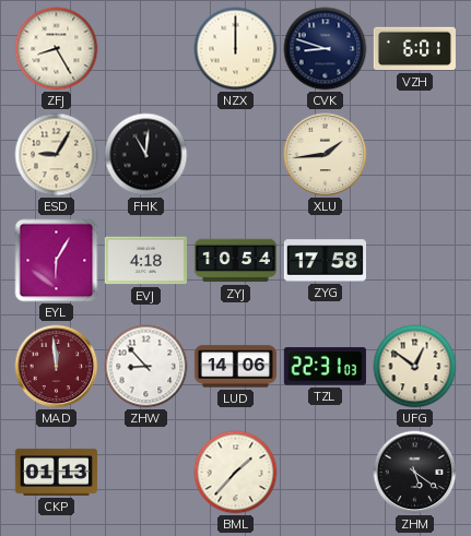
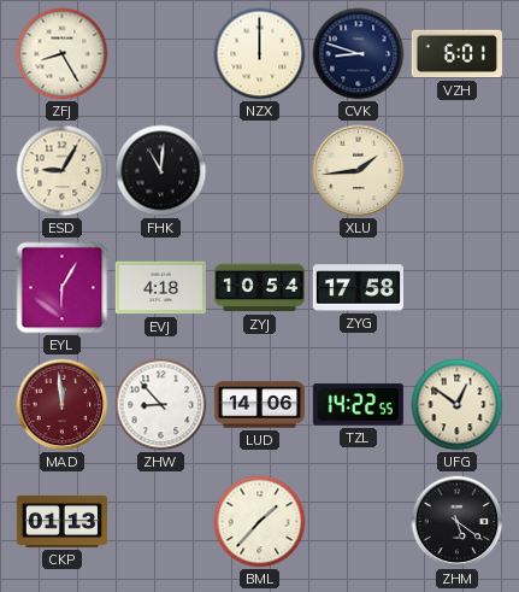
TZL: 22:31 -> 14:22
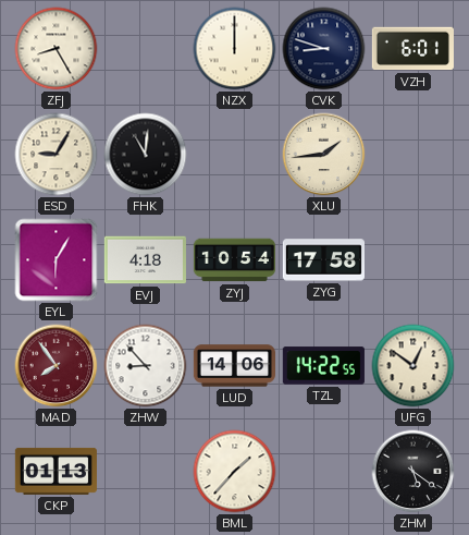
MAD: 11:59 -> 7:54
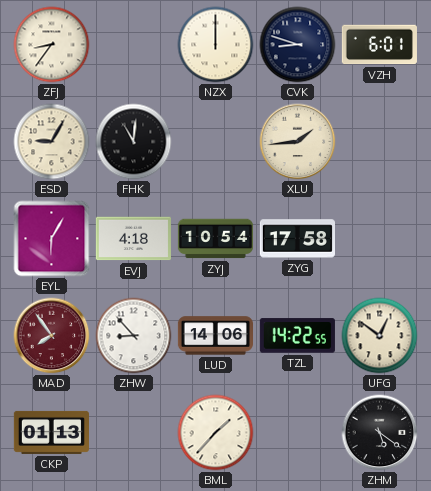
ZFJ: 8:25 -> 8:36
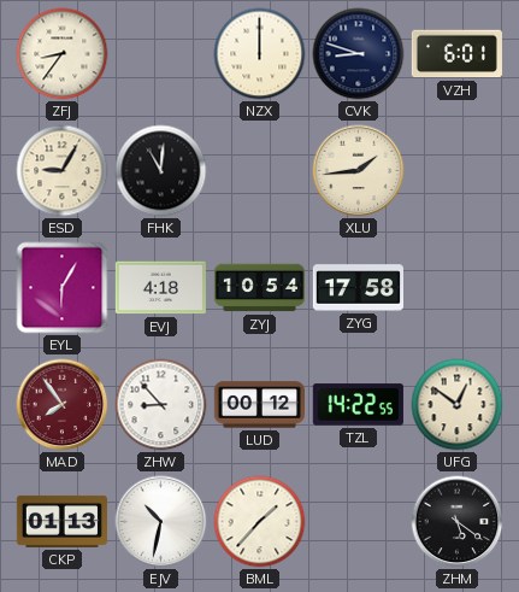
LUD: 14:06 -> 00:12
EJV: none -> 10:32
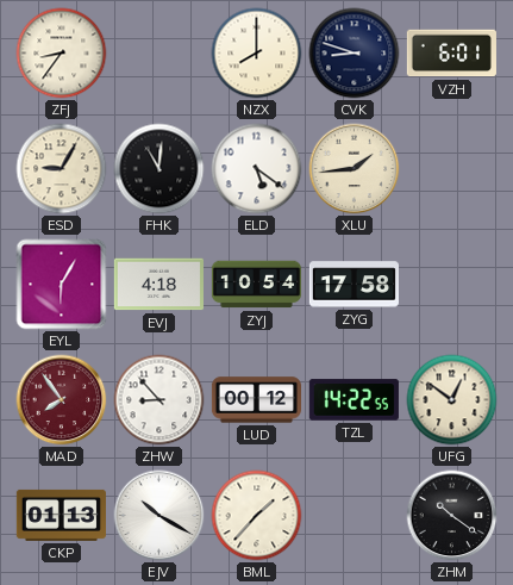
NZX: 12:00 -> 8:00
ELD: none -> 5:21
EJV: 10:32 -> 10:20
ZHM: 5:21 -> 10:21
